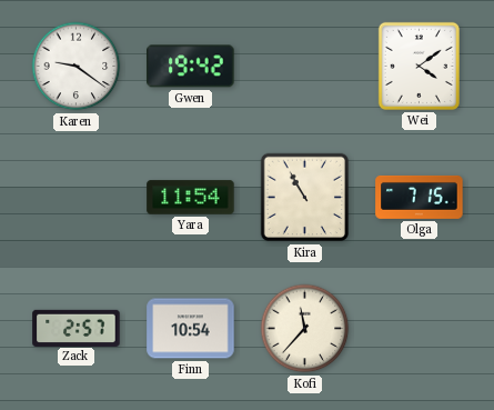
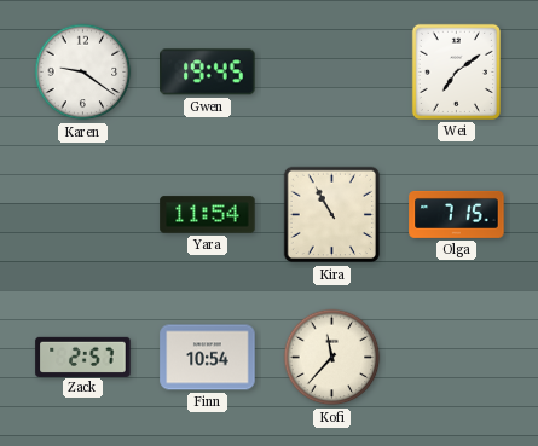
Gwen: 19:42 -> 19:45
Wei: 4:09 -> 7:09
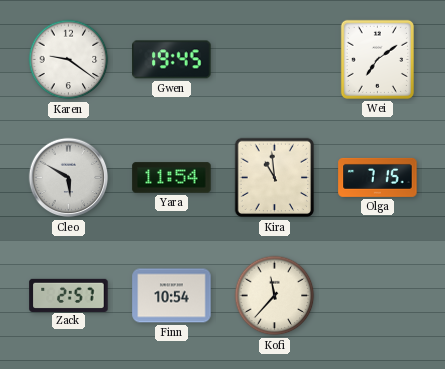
Cleo: none -> 5:50
Kira: 10:55 -> 10:59
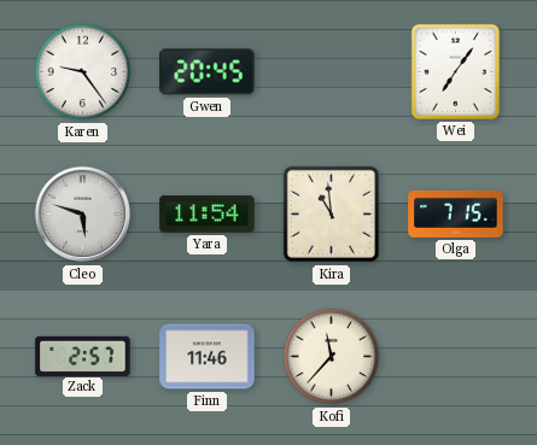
Karen: 9:21 -> 9:24
Gwen: 19:45 -> 20:45
Wei: 7:09 -> 7:06
Cleo: 5:50 -> 5:48
Finn: 10:54 -> 11:46
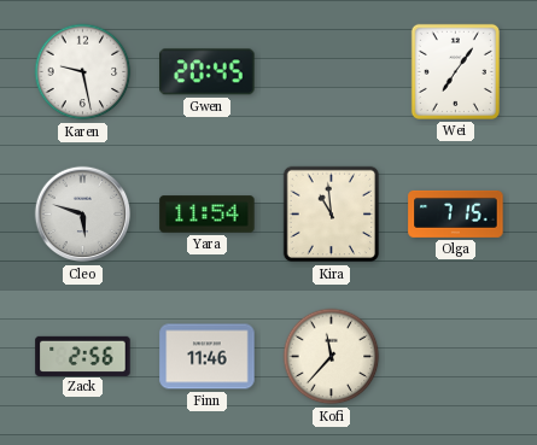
Karen: 9:24 -> 9:28
Zack: 2:57 -> 2:56
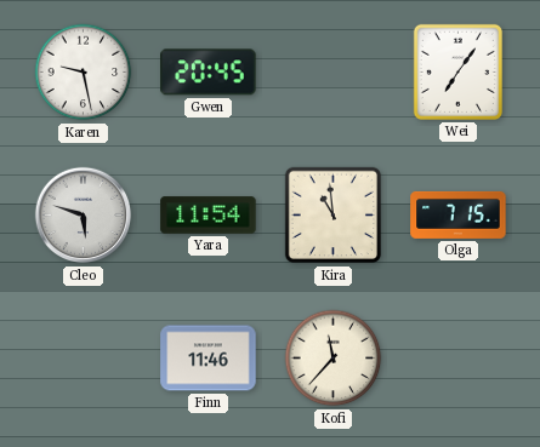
Zack: 2:56 -> none
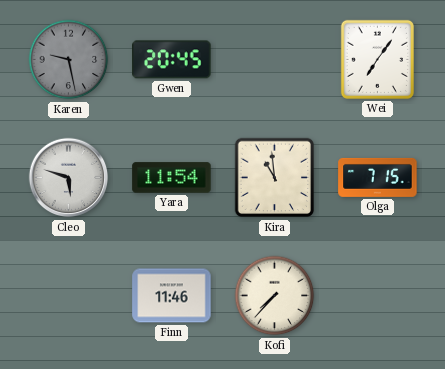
Karen dial: white -> grey
Kofi: 11:37 -> 7:37
